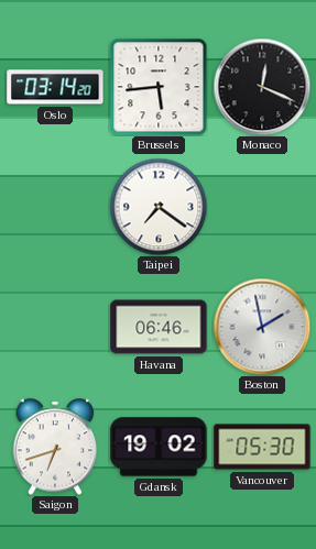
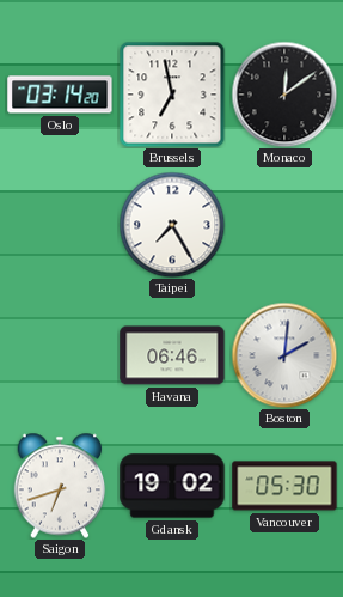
Brussels: 5:44 -> 6:58
Monaco: 12:19 -> 12:09
Taipei: 7:21 -> 7:25
Boston: 1:58 -> 2:01
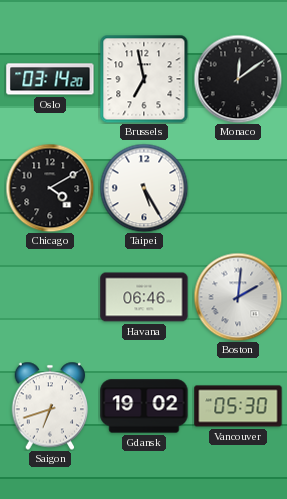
Chicago: none -> 4:10
Taipei: 7:25 -> 5:25
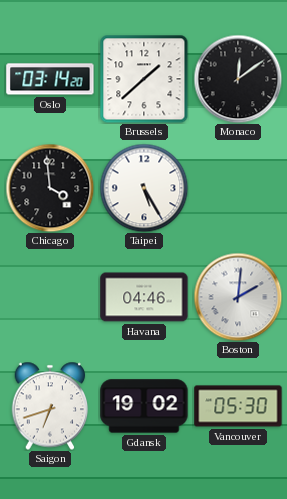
Brussels: 6:58 -> 1:38
Chicago: 4:10 -> 3:59
Havana: 06:46 -> 04:46
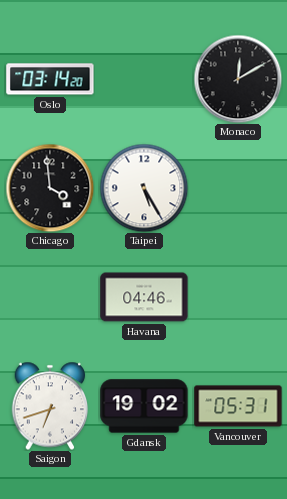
Brussels: 1:38 -> none
Monaco: 12:09 -> 12:10
Boston: 2:01 -> none
Vancouver: 05:30 -> 05:31
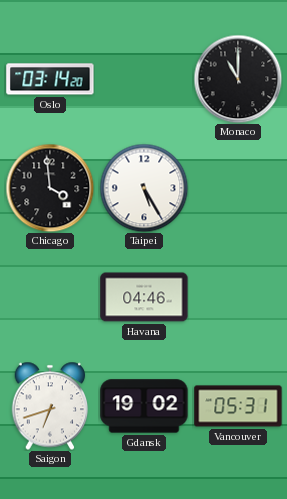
Monaco: 12:10 -> 11:00
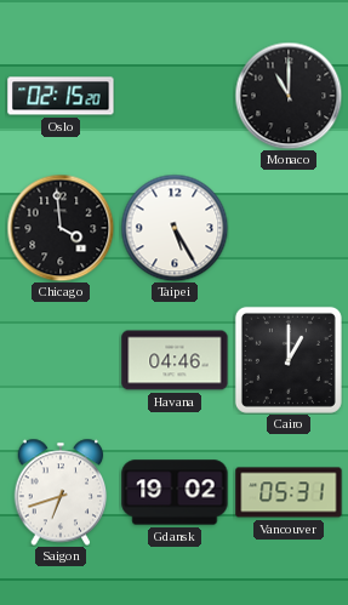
Oslo: 03:14 -> 02:15
Cairo: none -> 1:00
